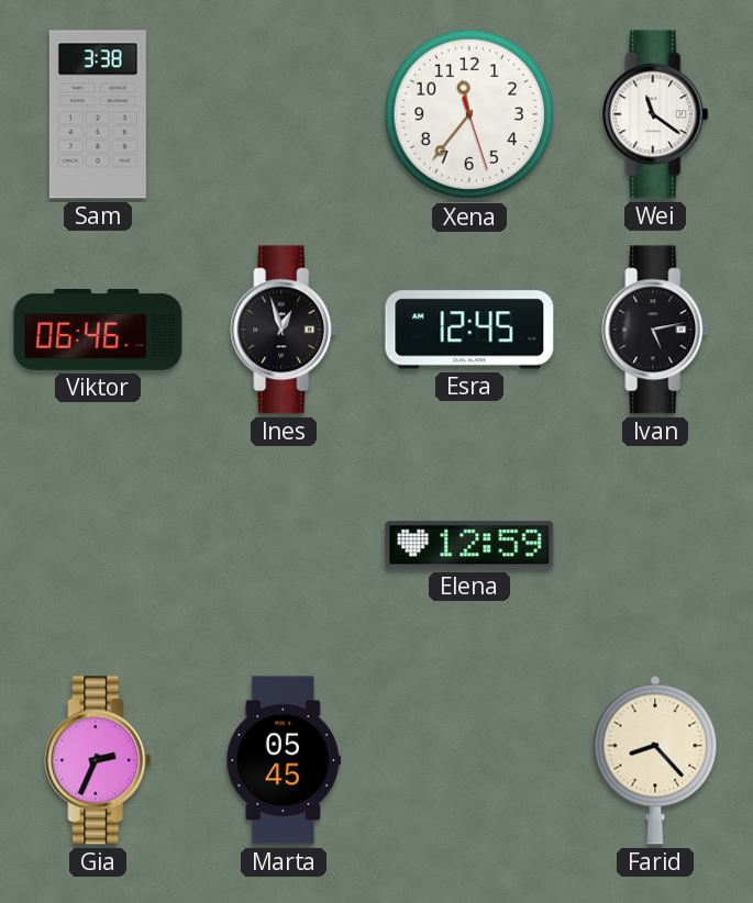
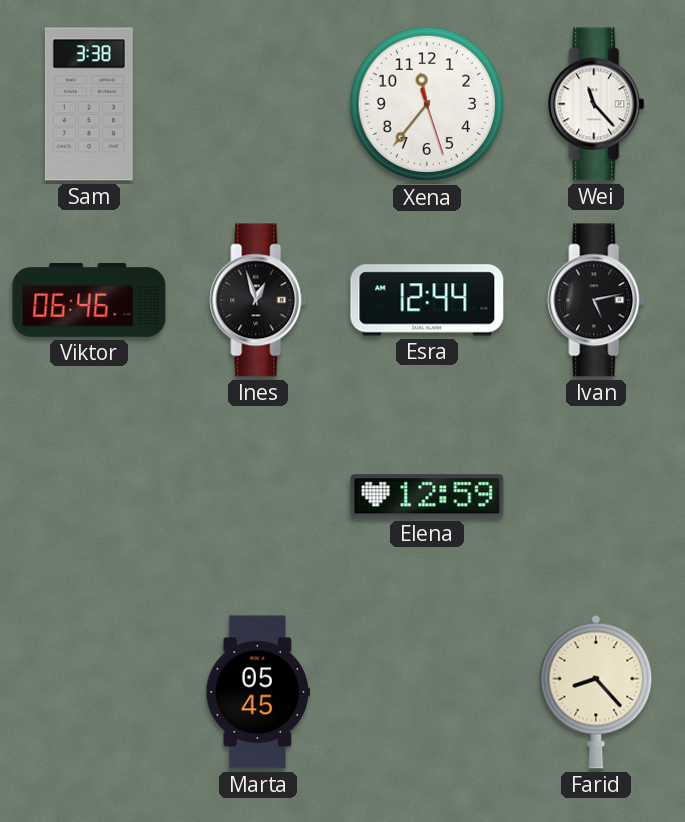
Wei: 11:21 -> 11:23
Esra: 12:45 -> 12:44
Gia: 2:34 -> none
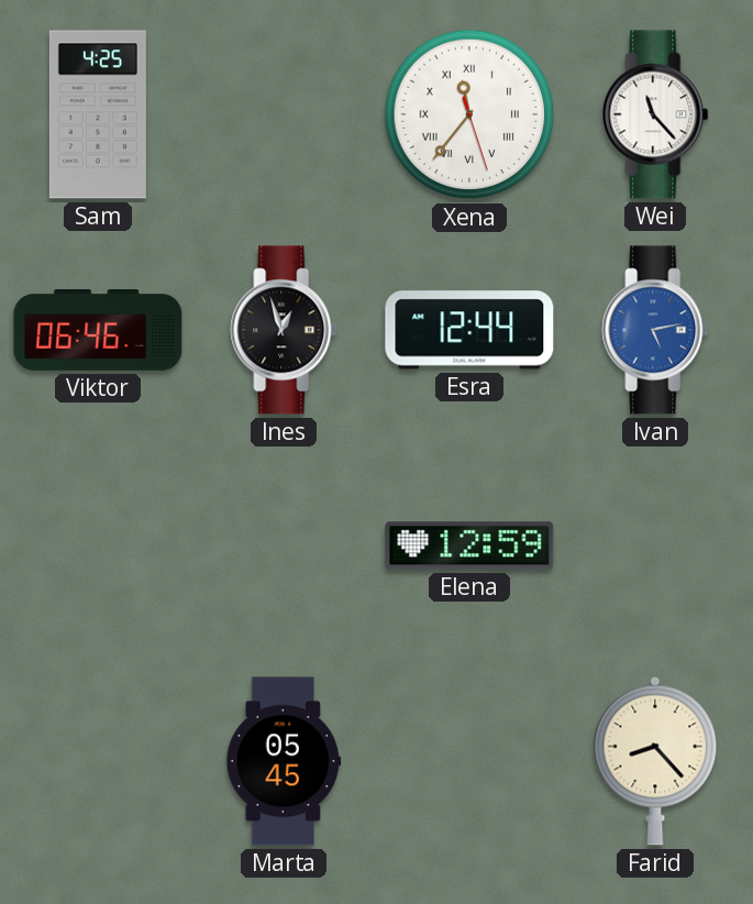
Sam: 3:38 -> 4:25
Xena numerals: Arabic -> Roman
Ivan dial: black -> blue
